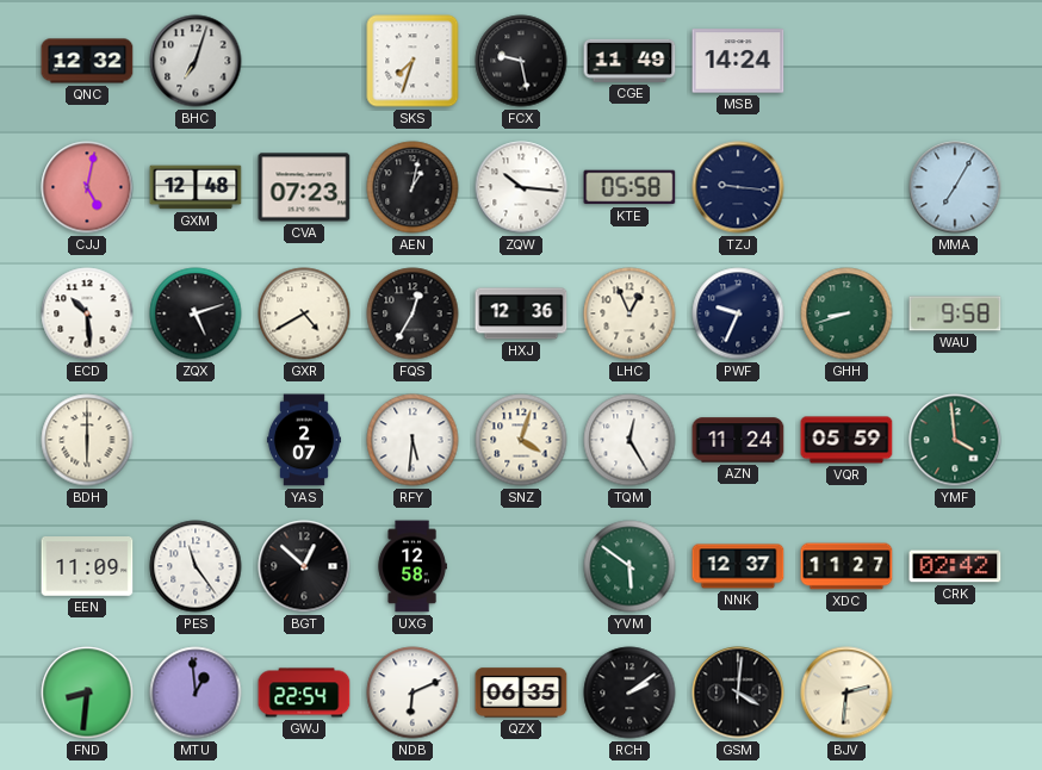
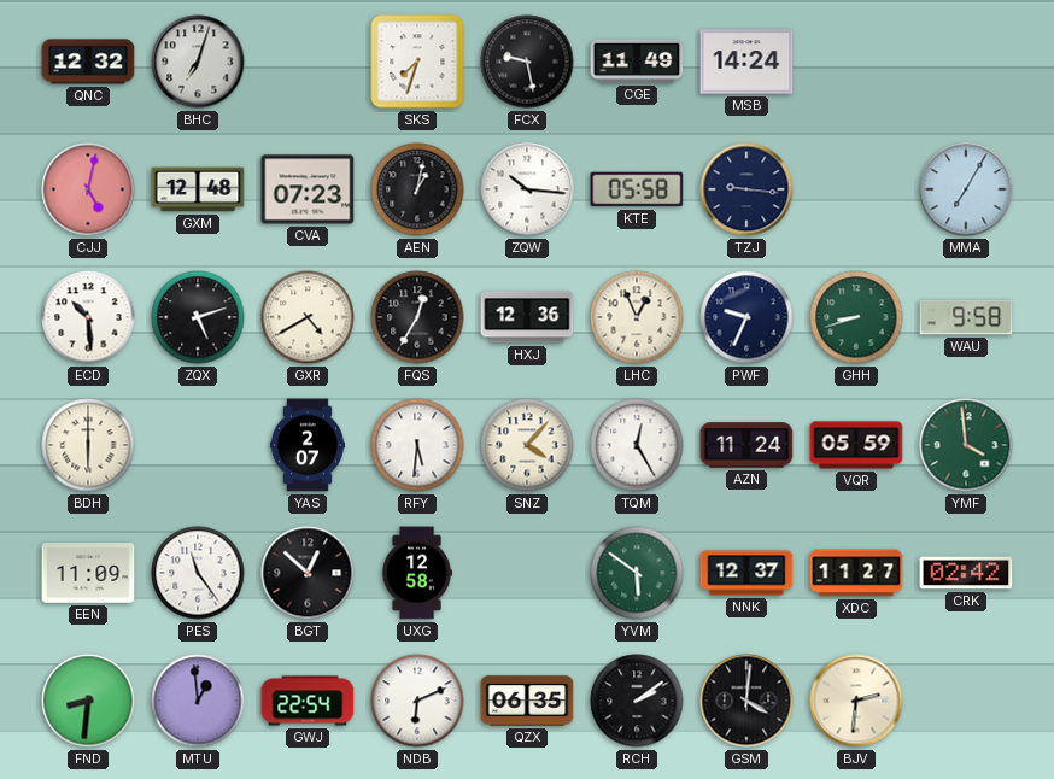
SNZ: 4:03 -> 4:07
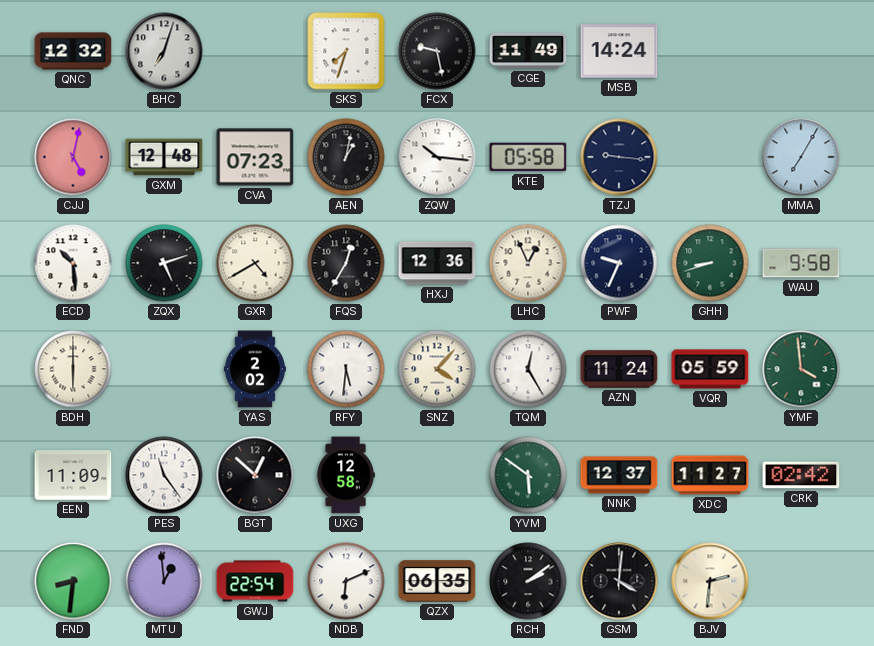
YAS: 2:07 -> 2:02
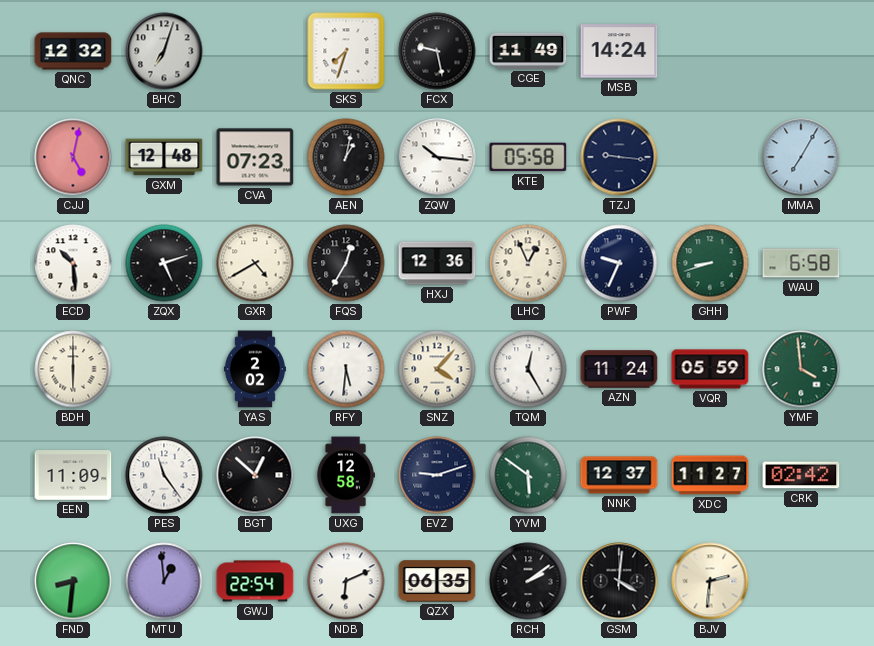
WAU: 9:58 -> 6:58
EVZ: none -> 9:12
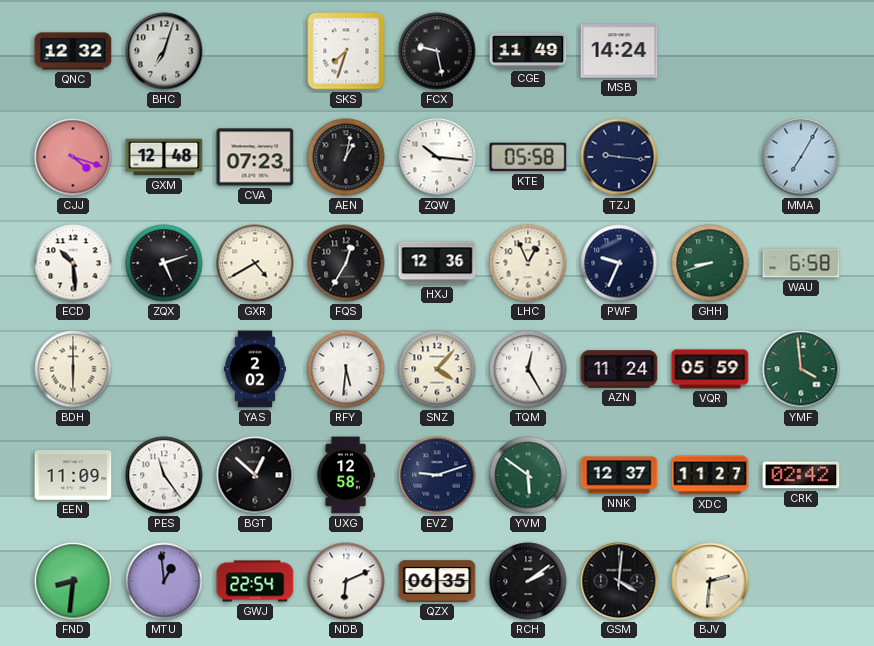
CJJ: 5:02 -> 4:18
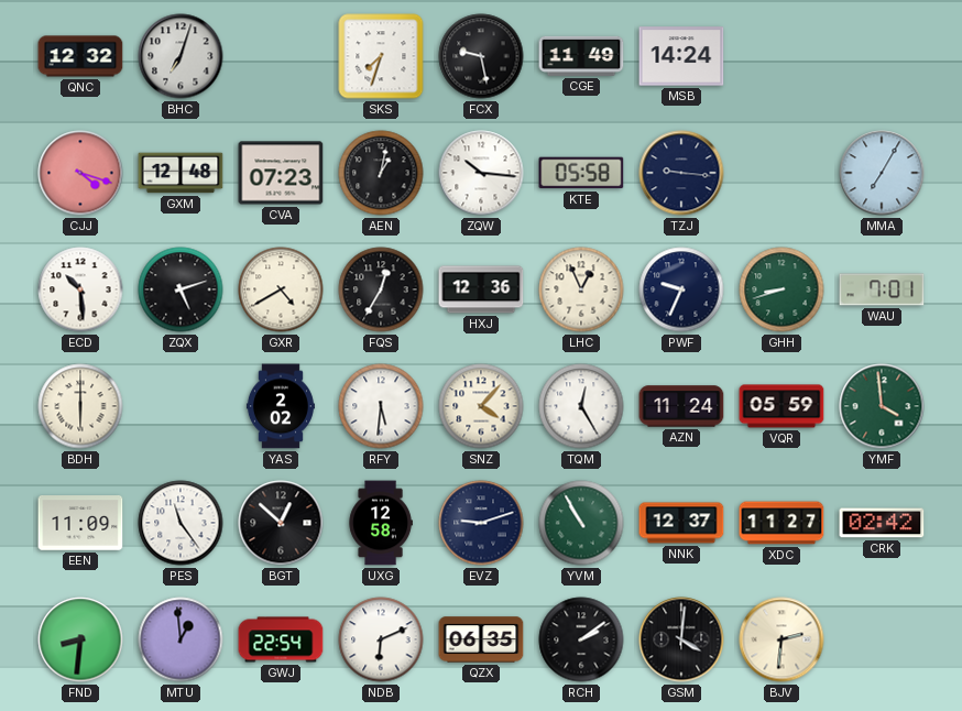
WAU: 6:58 -> 7:01
YVM: 5:51 -> 10:55
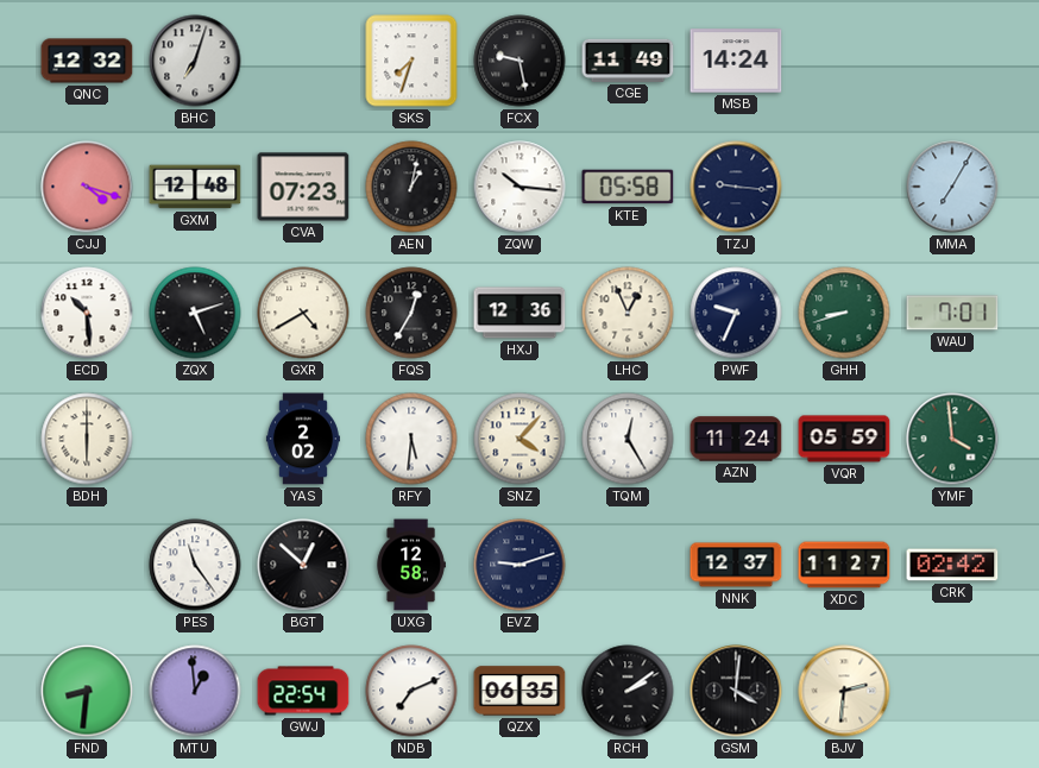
EEN: 11:09 -> none
YVM: 10:55 -> none
NDB: 6:11 -> 7:11
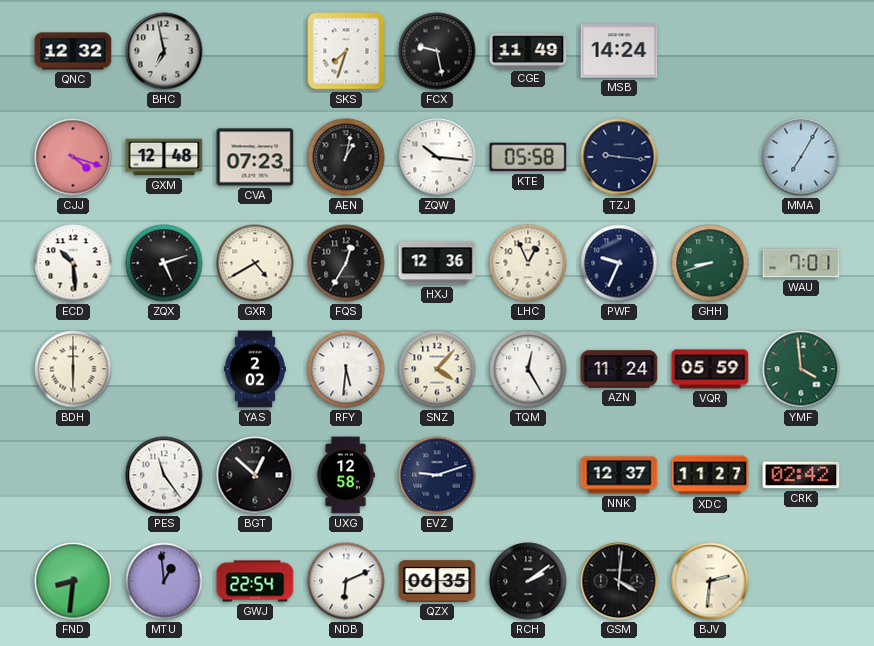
BHC: 7:03 -> 6:58
NDB: 7:11 -> 6:11
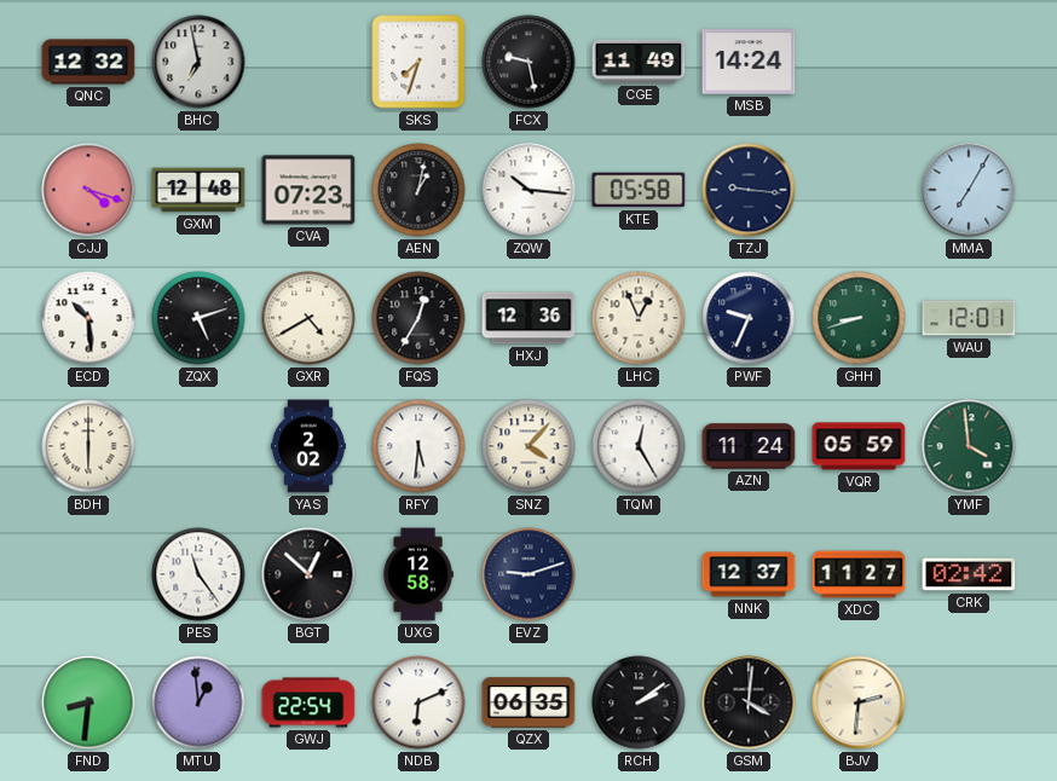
WAU: 7:01 -> 12:01
